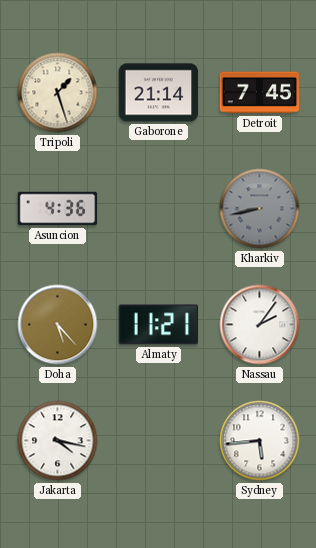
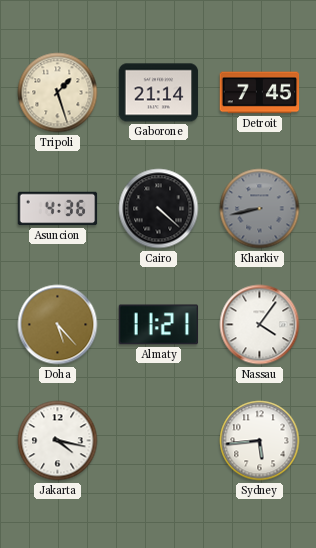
Cairo: none -> 4:22
Nassau: 2:06 -> 4:06
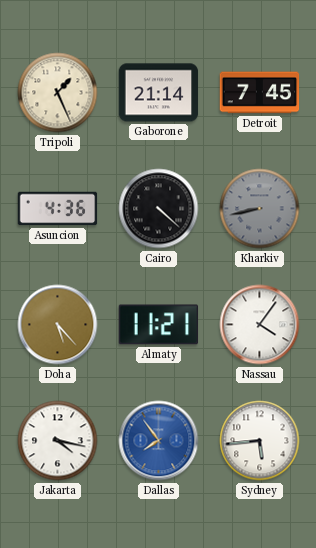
Tripoli: 1:27 -> 1:26
Dallas: none -> 7:54
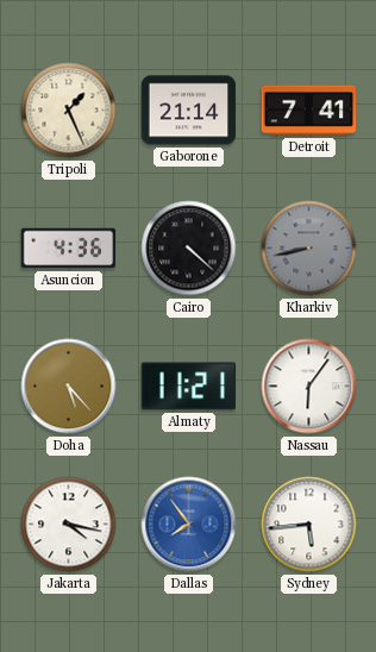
Detroit: 7:45 -> 7:41
Nassau: 4:06 -> 6:06
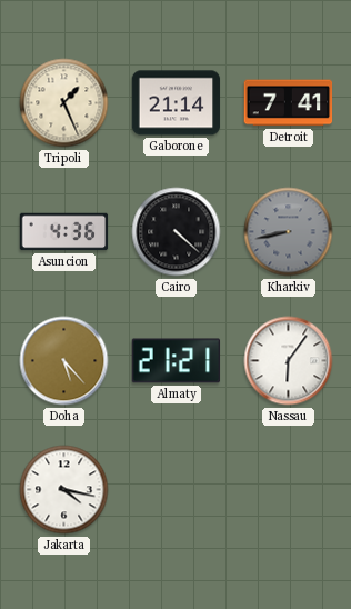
Almaty: 11:21 -> 21:21
Dallas: 7:54 -> none
Sydney: 5:44 -> none
